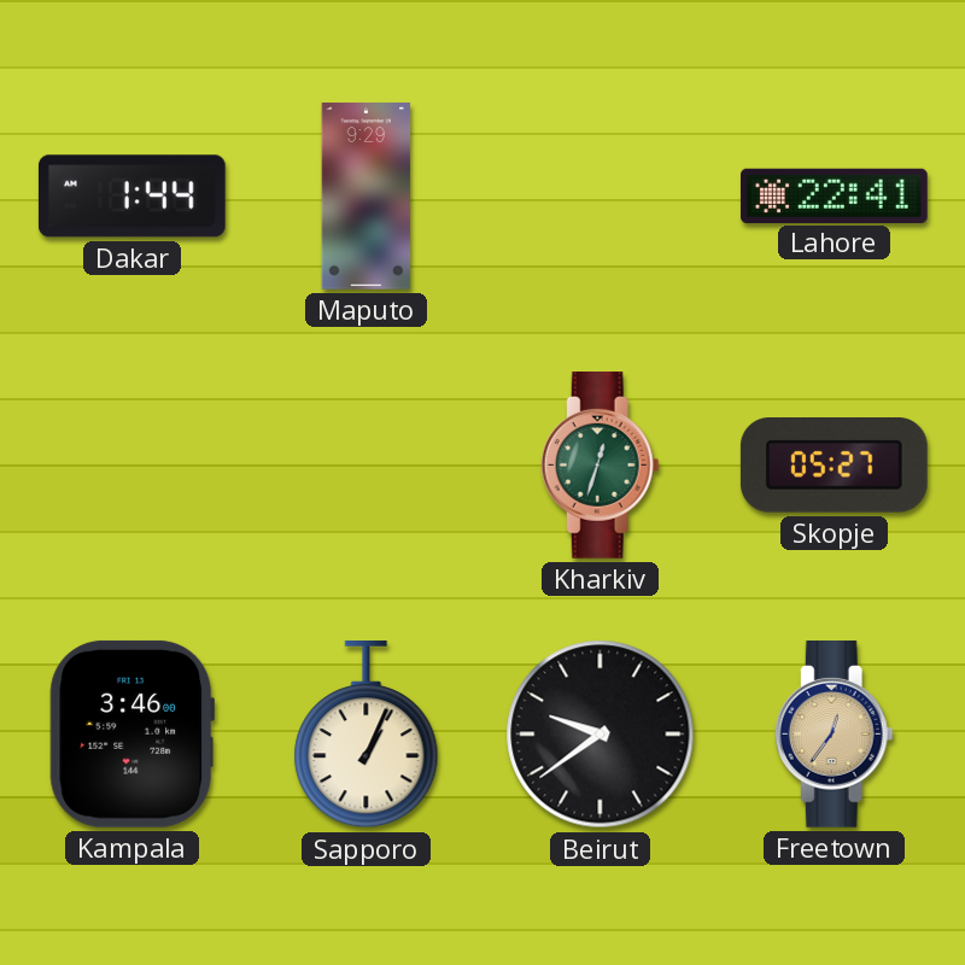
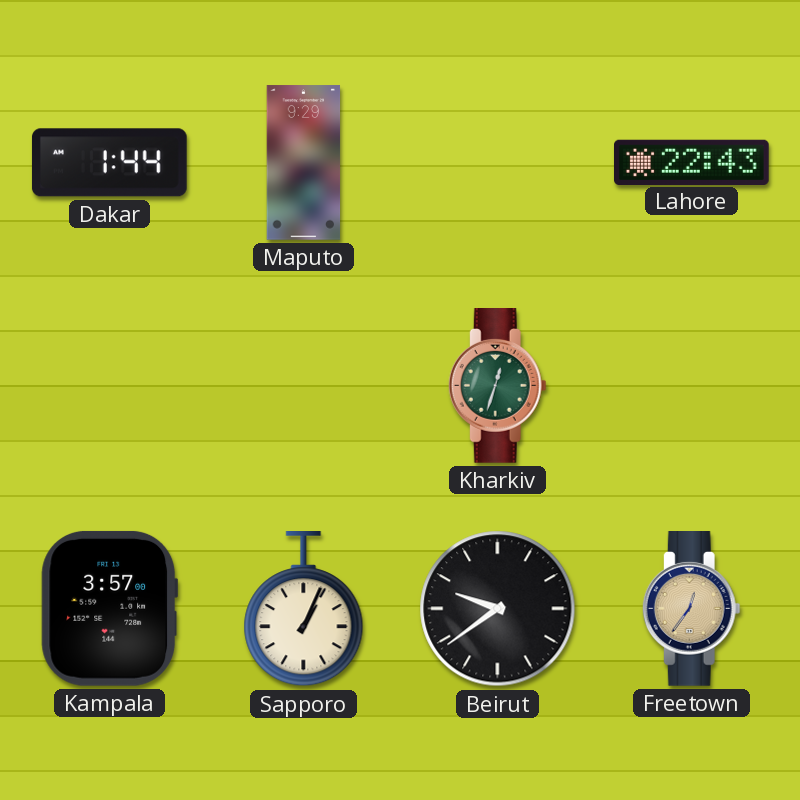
Lahore: 22:41 -> 22:43
Skopje: 05:27 -> none
Kampala: 3:46 -> 3:57
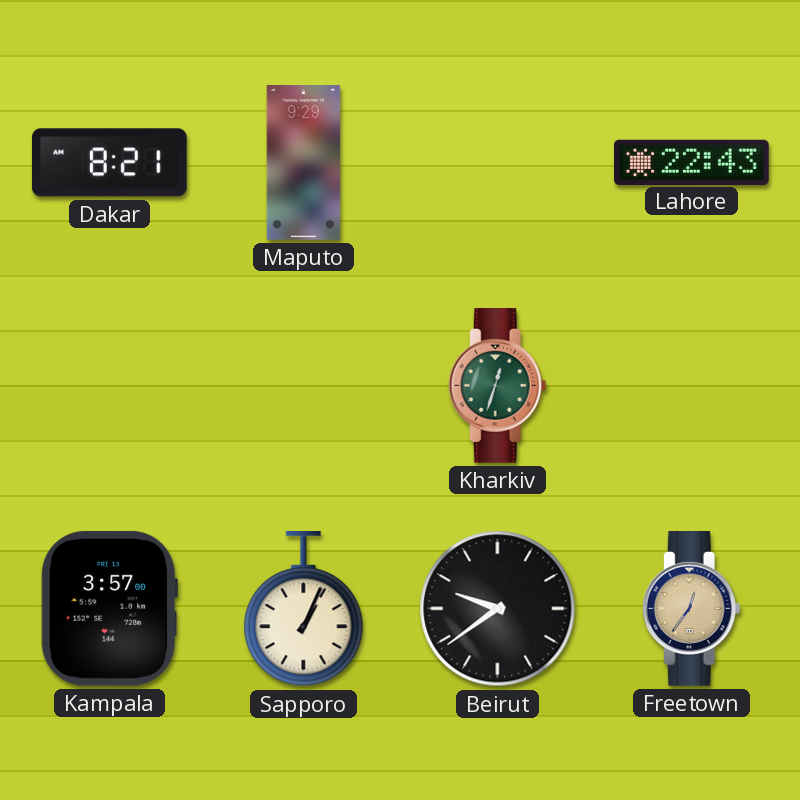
Dakar: 1:44 -> 8:21
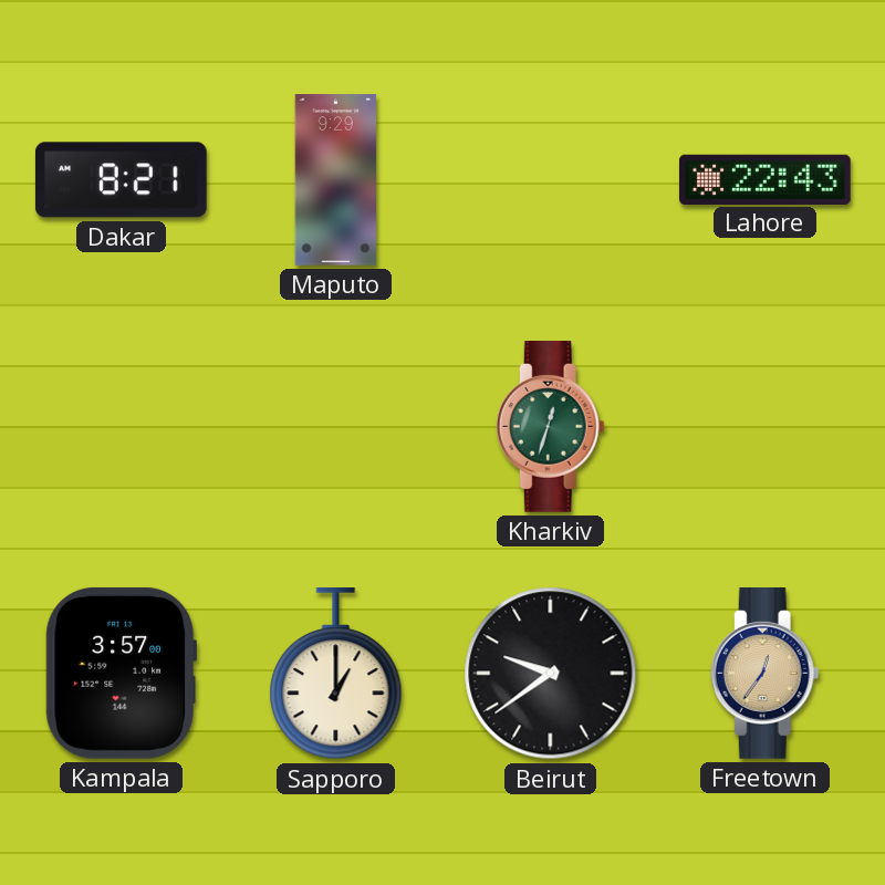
Sapporo: 1:04 -> 1:00
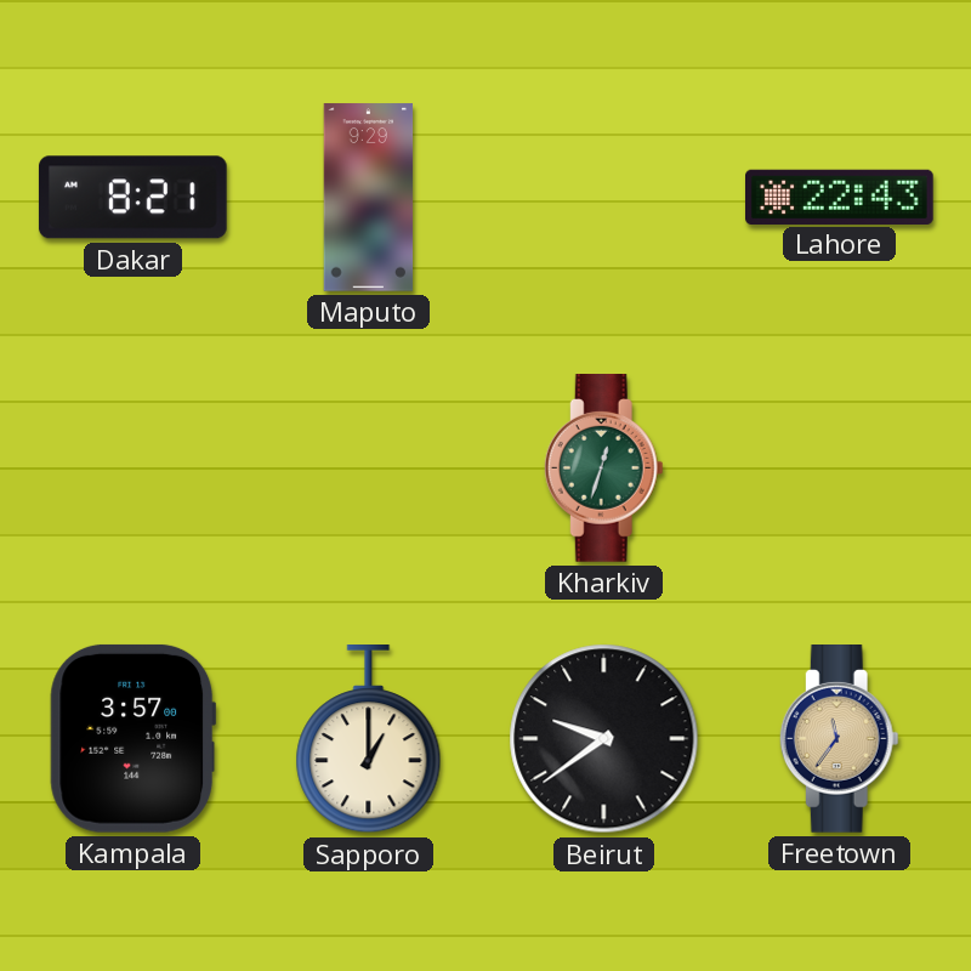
Freetown: 12:36 -> 11:36
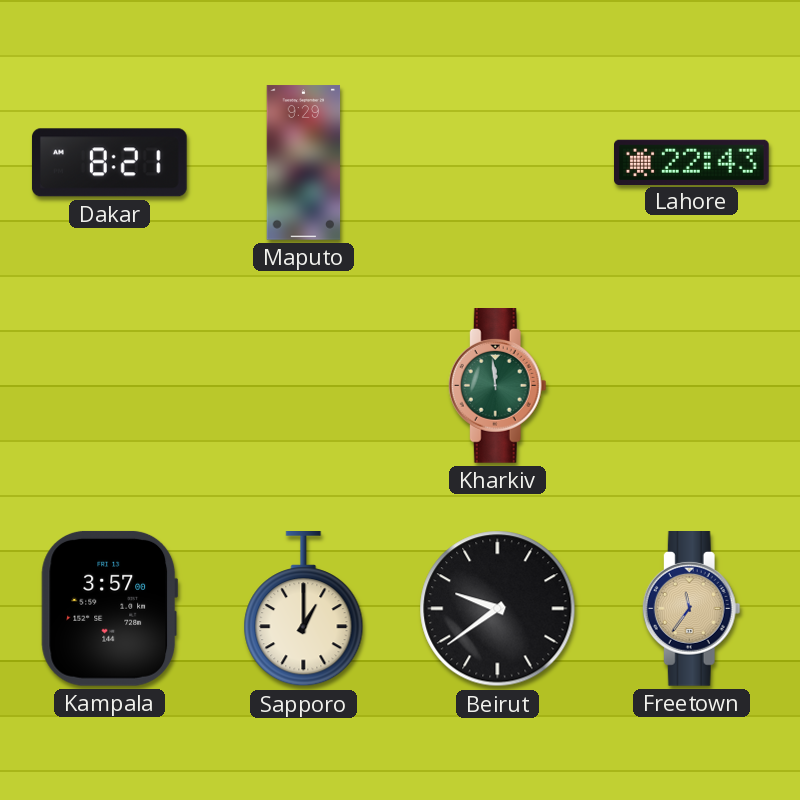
Kharkiv: 12:33 -> 11:59
